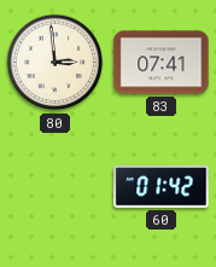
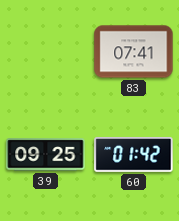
80: 2:59 -> none
39: none -> 09:25
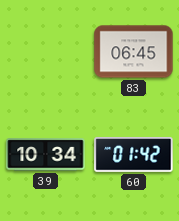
83: 07:41 -> 06:45
39: 09:25 -> 10:34
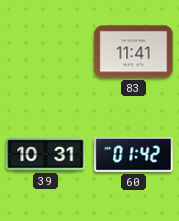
83: 06:45 -> 11:41
39: 10:34 -> 10:31
